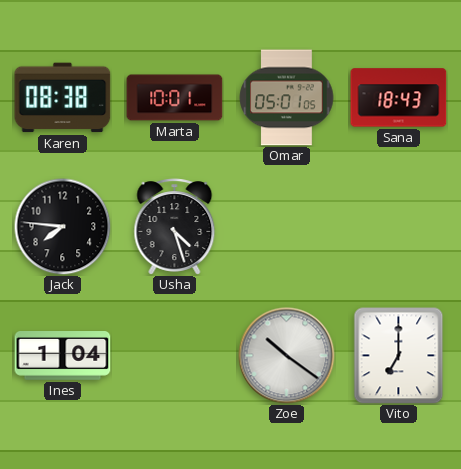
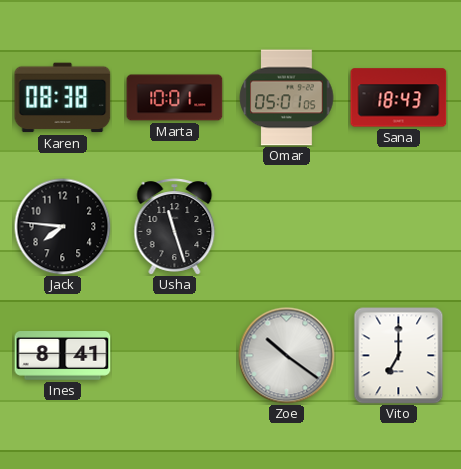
Usha: 4:27 -> 11:27
Ines: 1:04 -> 8:41
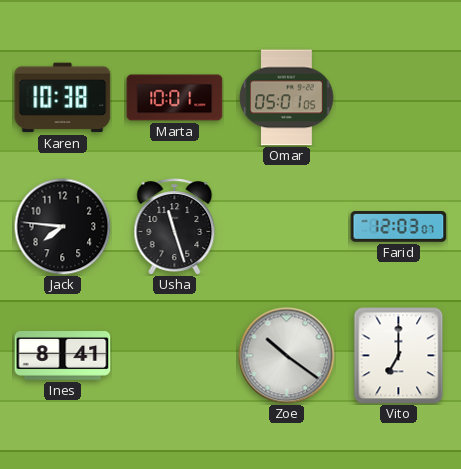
Karen: 08:38 -> 10:38
Sana: 18:43 -> none
Farid: none -> 12:03
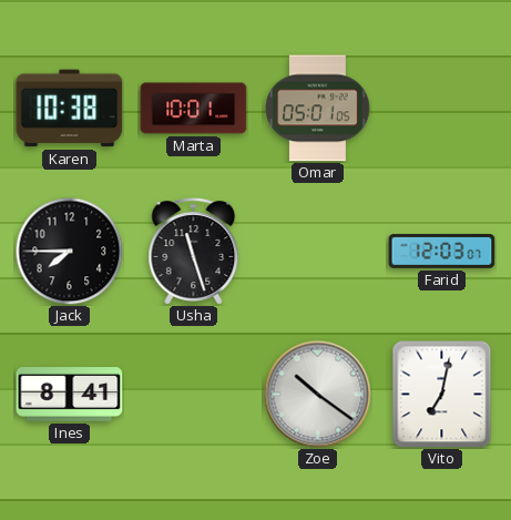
Jack: 7:46 -> 7:45
Vito: 7:00 -> 7:02
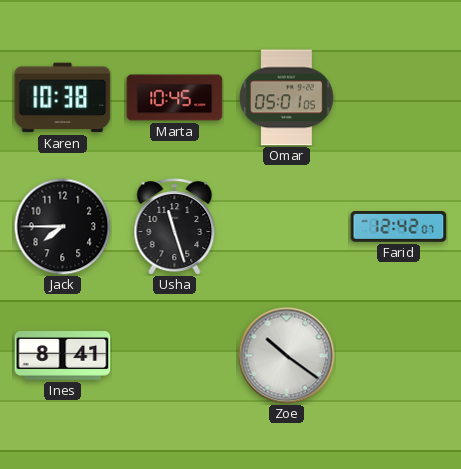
Marta: 10:01 -> 10:45
Farid: 12:03 -> 12:42
Vito: 7:02 -> none
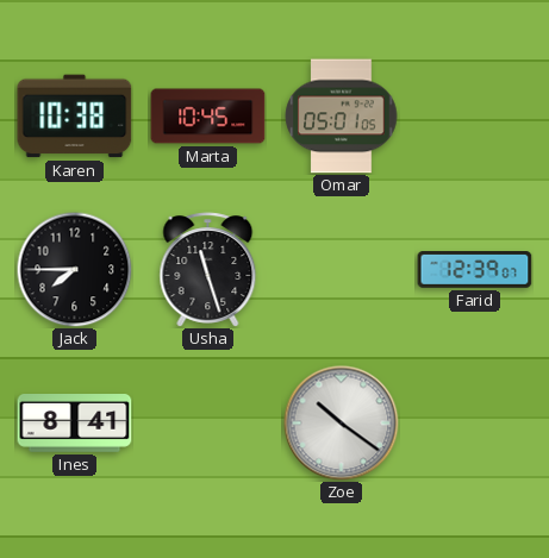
Farid: 12:42 -> 12:39
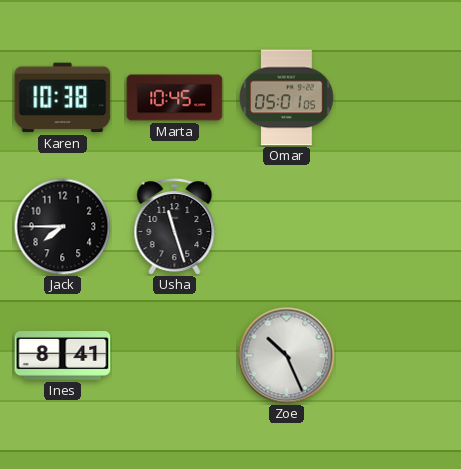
Farid: 12:39 -> none
Zoe: 10:21 -> 10:26
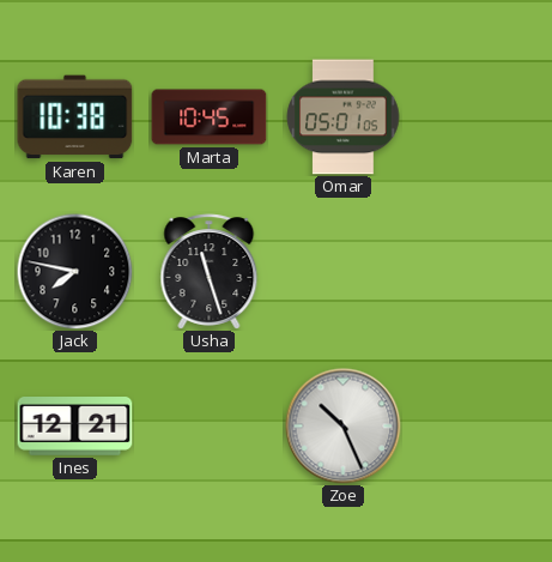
Jack: 7:45 -> 7:47
Ines: 8:41 -> 12:21
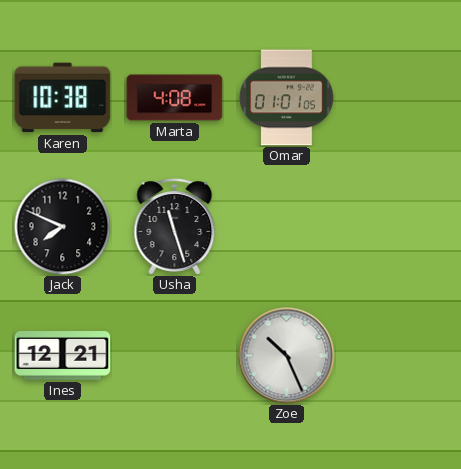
Marta: 10:45 -> 4:08
Omar: 05:01 -> 01:01
Jack: 7:47 -> 7:49
